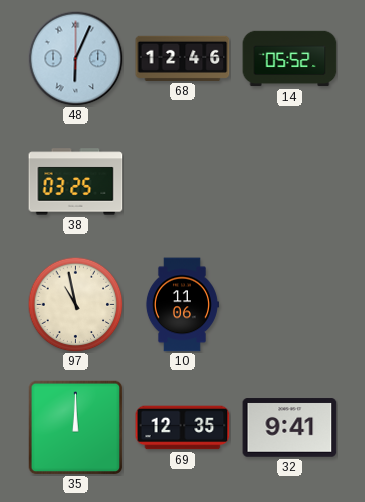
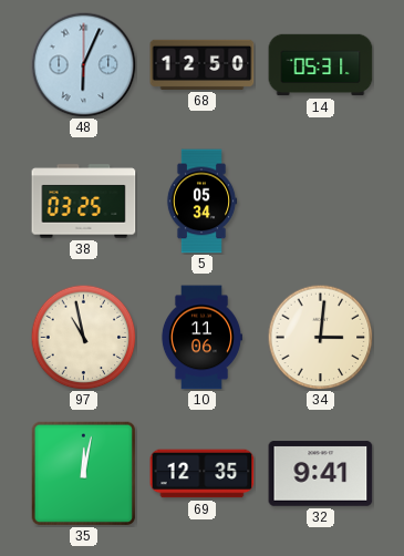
68: 12:46 -> 12:50
14: 05:52 -> 05:31
5: none -> 05:34
34: none -> 3:01
35: 12:00 -> 12:02
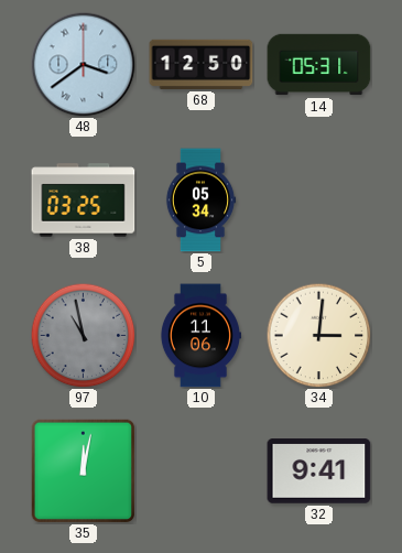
48: 6:04 -> 3:39
97 dial: cream -> grey
69: 12:35 -> none
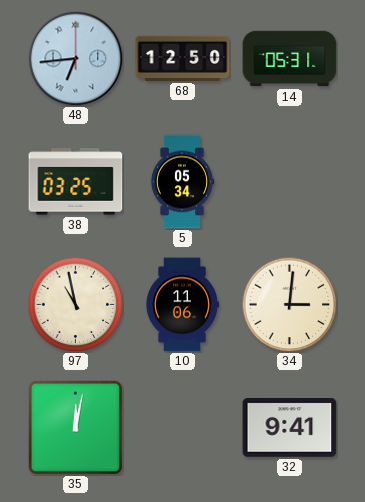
48: 3:39 -> 6:44
97 dial: grey -> cream
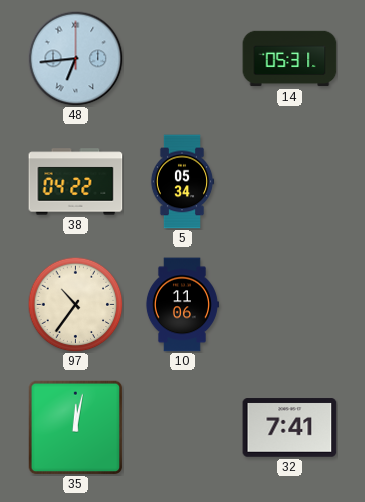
68: 12:50 -> none
38: 03:25 -> 04:22
97: 10:58 -> 10:36
34: 3:01 -> none
32: 9:41 -> 7:41
